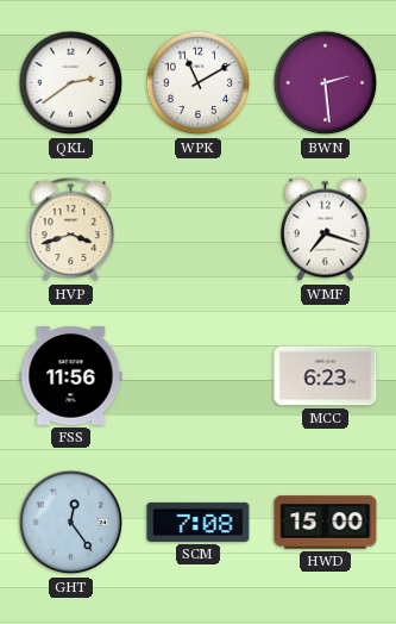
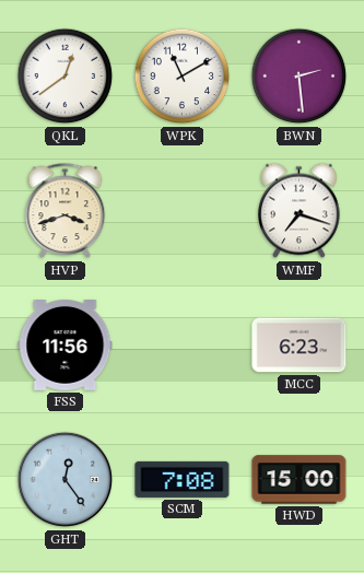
QKL: 2:39 -> 12:39
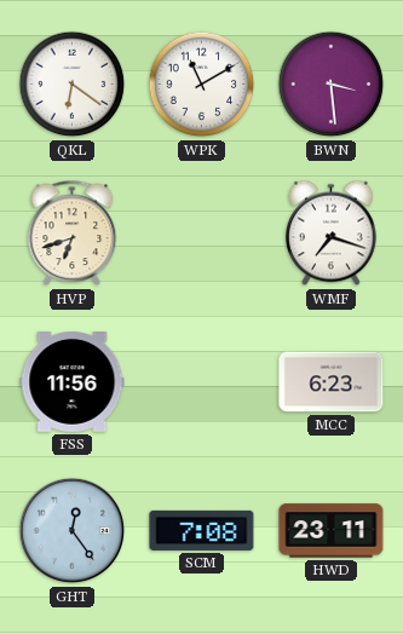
QKL: 12:39 -> 6:21
BWN: 2:29 -> 3:29
HVP: 3:42 -> 6:42
HWD: 15:00 -> 23:11
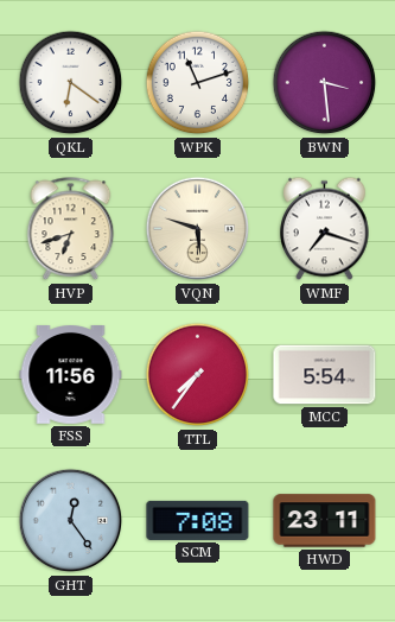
WPK: 11:10 -> 11:12
VQN: none -> 5:48
TTL: none -> 7:36
MCC: 6:23 -> 5:54
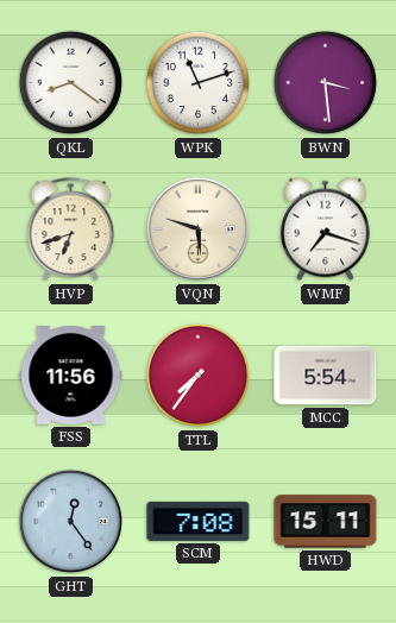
QKL: 6:21 -> 8:21
HWD: 23:11 -> 15:11
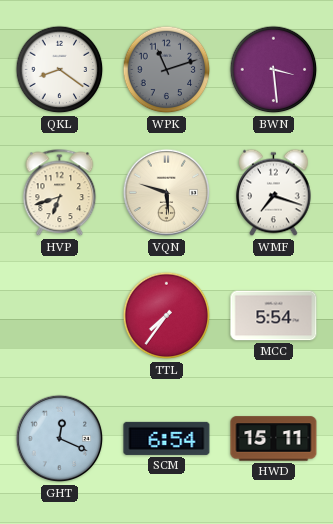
WPK dial: white -> grey
FSS: 11:56 -> none
GHT: 12:24 -> 12:19
SCM: 7:08 -> 6:54
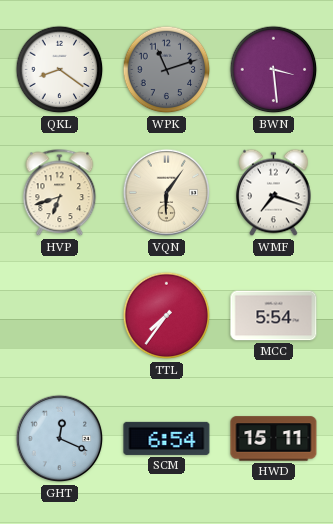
VQN: 5:48 -> 6:06
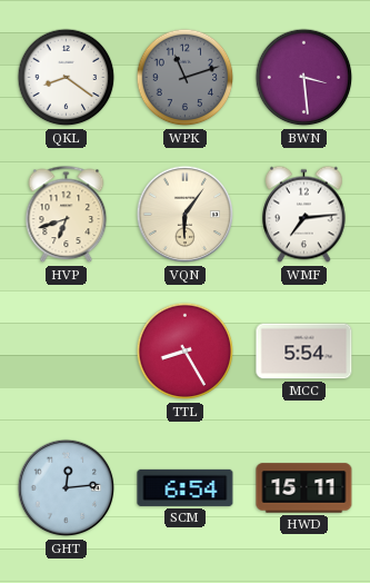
WMF: 7:18 -> 7:14
TTL: 7:36 -> 8:25
GHT: 12:19 -> 12:14
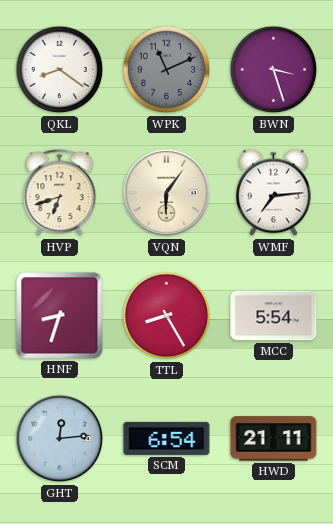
WPK: 11:12 -> 11:11
BWN: 3:29 -> 3:27
HNF: none -> 8:33
HWD: 15:11 -> 21:11
